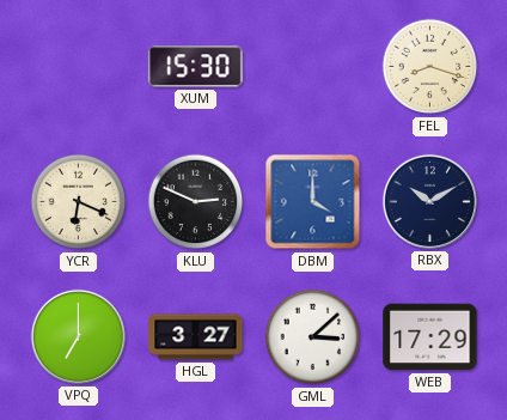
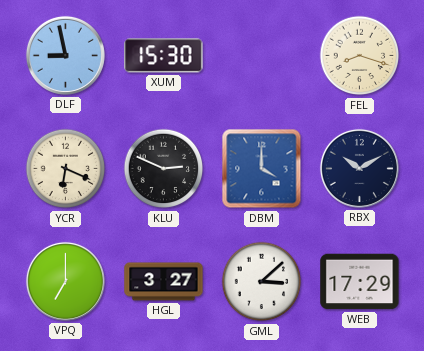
DLF: none -> 8:58
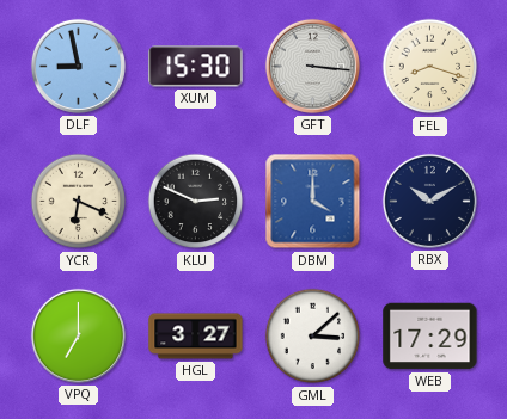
GFT: none -> 3:16
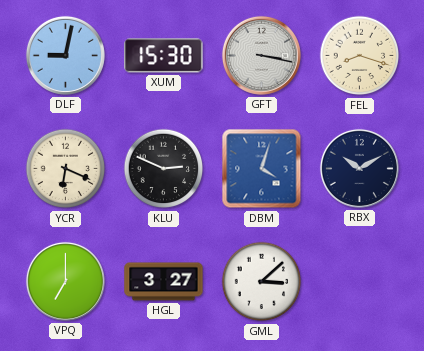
DLF: 8:58 -> 9:02
GFT: 3:16 -> 3:17
DBM: 4:00 -> 4:03
WEB: 17:29 -> none
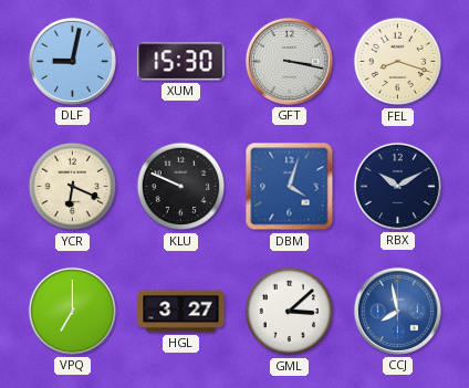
KLU: 2:49 -> 9:49
CCJ: none -> 7:58
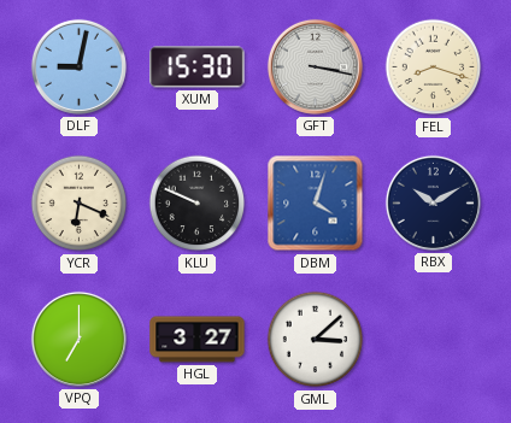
CCJ: 7:58 -> none
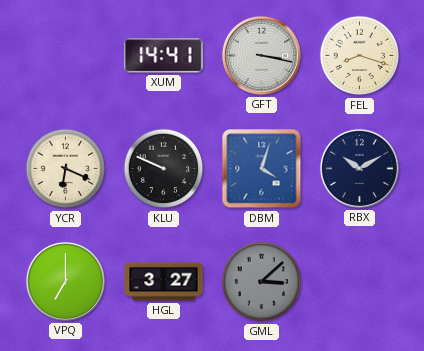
DLF: 9:02 -> none
XUM: 15:30 -> 14:41
GML dial: white -> grey
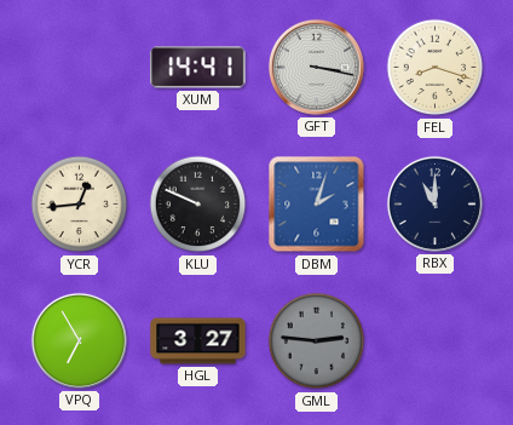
YCR: 6:19 -> 12:44
DBM: 4:03 -> 2:03
RBX: 10:10 -> 11:00
VPQ: 7:00 -> 6:55
GML: 3:08 -> 2:46
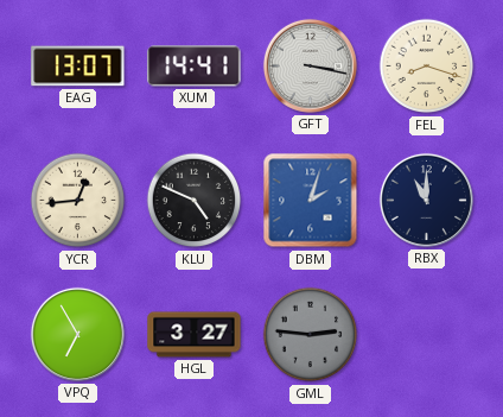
EAG: none -> 13:07
KLU: 9:49 -> 4:49
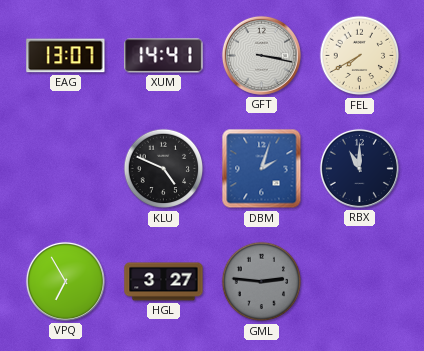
FEL: 8:18 -> 7:40
YCR: 12:44 -> none
